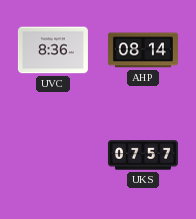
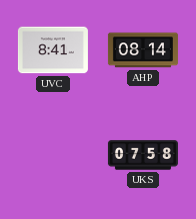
UVC: 8:36 -> 8:41
UKS: 07:57 -> 07:58
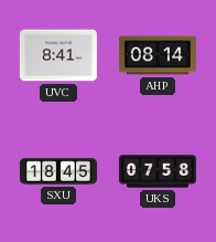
SXU: none -> 18:45
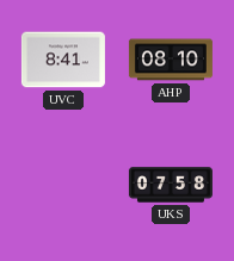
AHP: 08:14 -> 08:10
SXU: 18:45 -> none
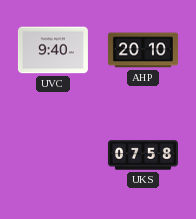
UVC: 8:41 -> 9:40
AHP: 08:10 -> 20:10
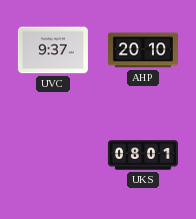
UVC: 9:40 -> 9:37
UKS: 07:58 -> 08:01
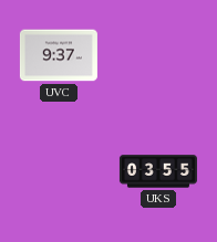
AHP: 20:10 -> none
UKS: 08:01 -> 03:55
